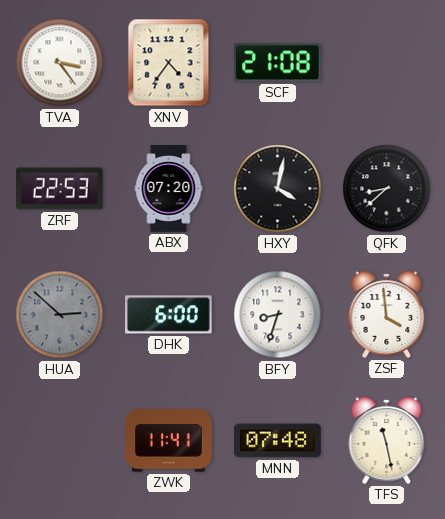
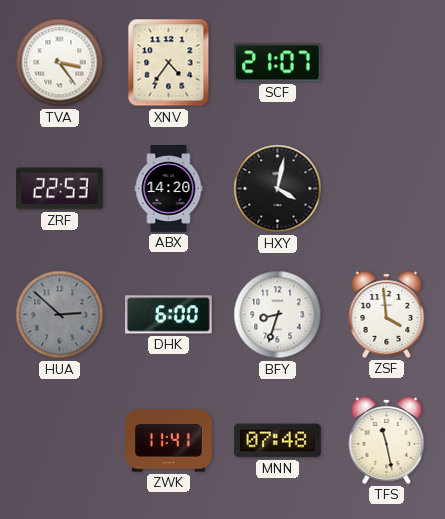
SCF: 21:08 -> 21:07
ABX: 07:20 -> 14:20
QFK: 8:38 -> none
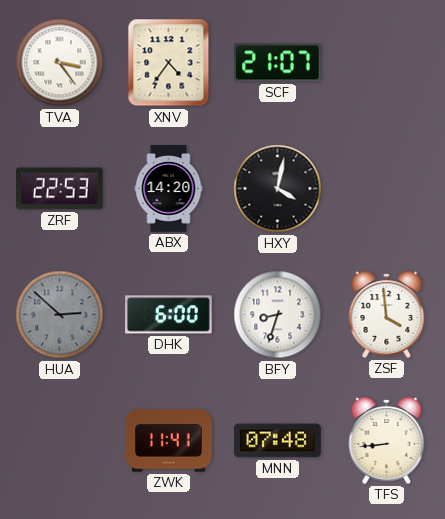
TFS: 11:28 -> 8:44
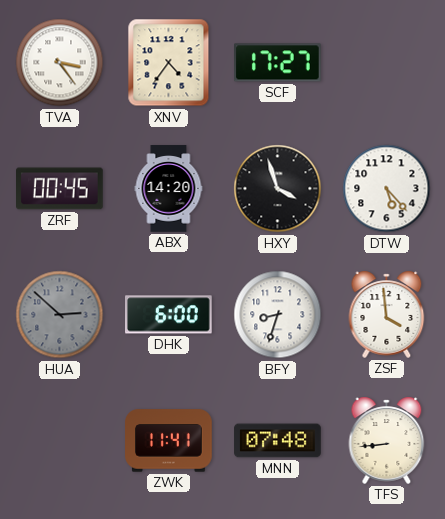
SCF: 21:07 -> 17:27
ZRF: 22:53 -> 00:45
HXY: 4:02 -> 3:57
DTW: none -> 5:23
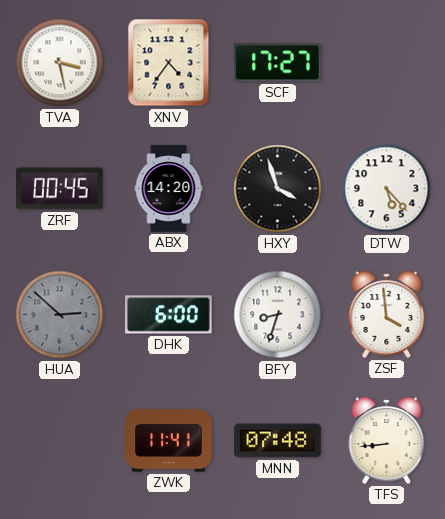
TVA: 3:24 -> 3:28
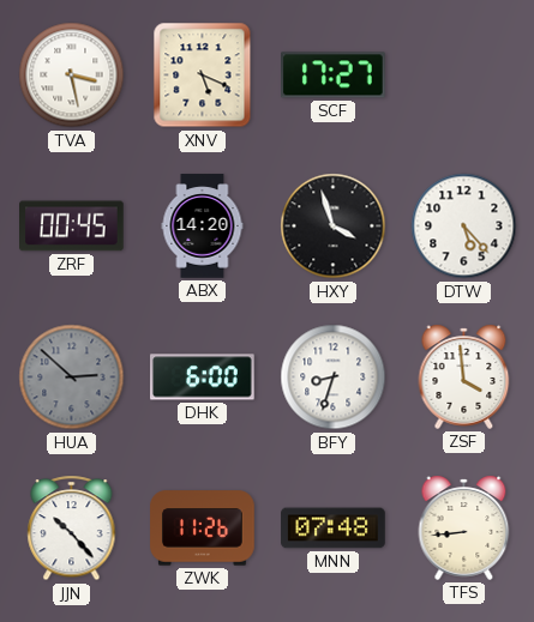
XNV: 4:36 -> 5:19
JJN: none -> 10:23
ZWK: 11:41 -> 11:26
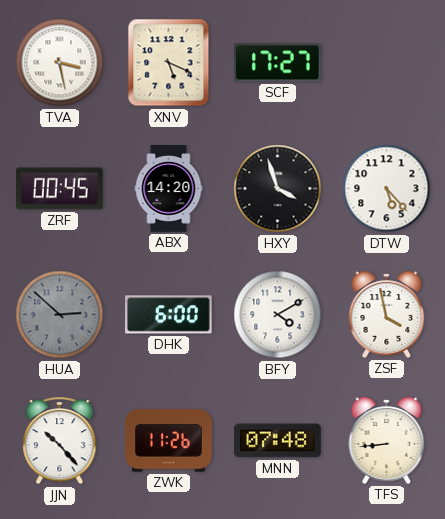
BFY: 8:33 -> 4:10
ZSF: 3:59 -> 3:58
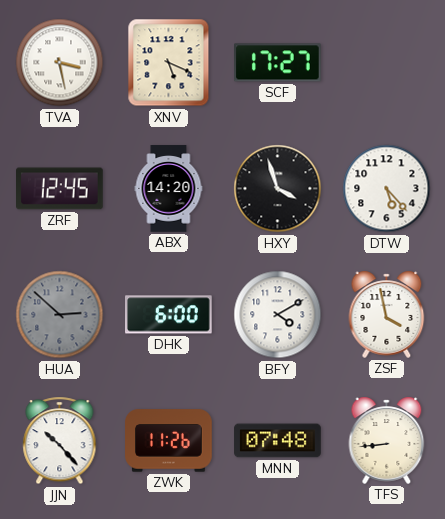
ZRF: 00:45 -> 12:45
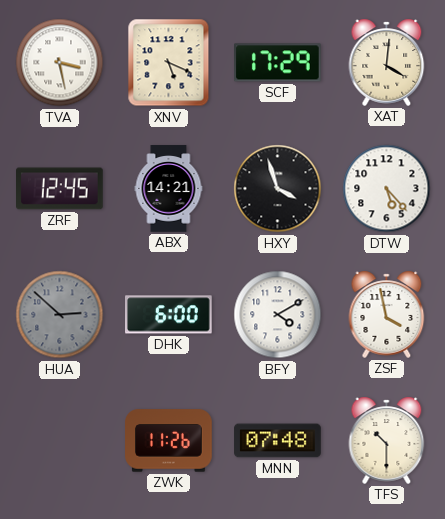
SCF: 17:27 -> 17:29
XAT: none -> 4:01
ABX: 14:20 -> 14:21
JJN: 10:23 -> none
TFS: 8:44 -> 10:30
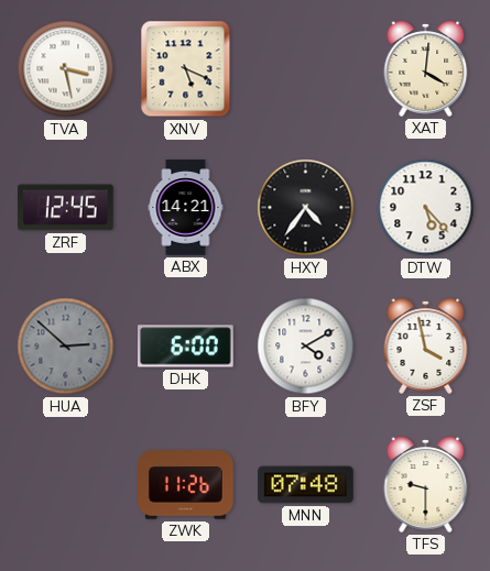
SCF: 17:29 -> none
HXY: 3:57 -> 4:36
TFS: 10:30 -> 9:30
